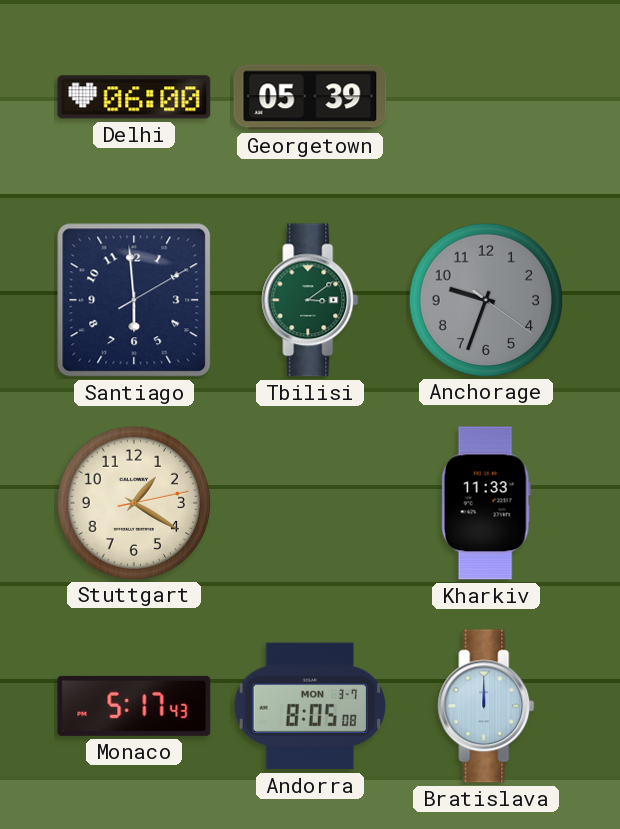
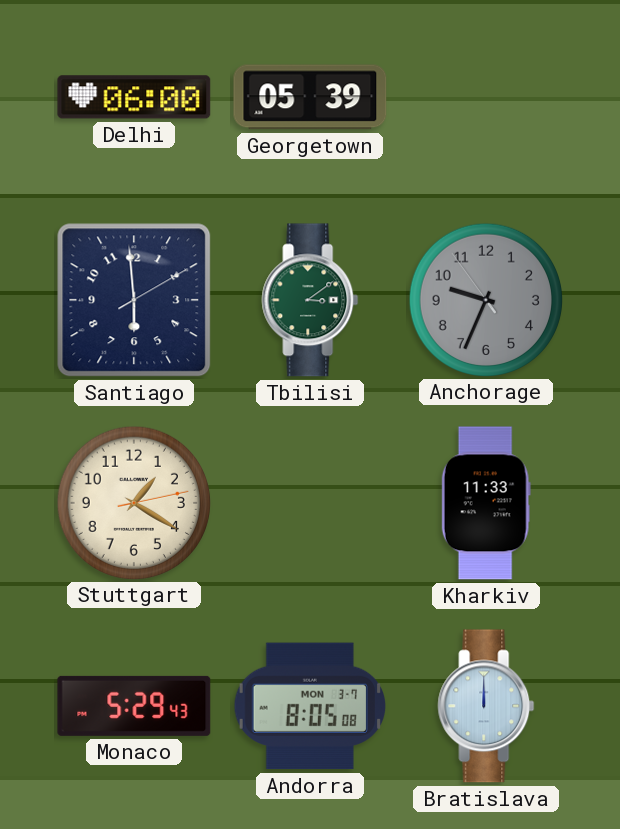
Anchorage: 9:33:21 -> 9:33:54
Monaco: 5:17 -> 5:29
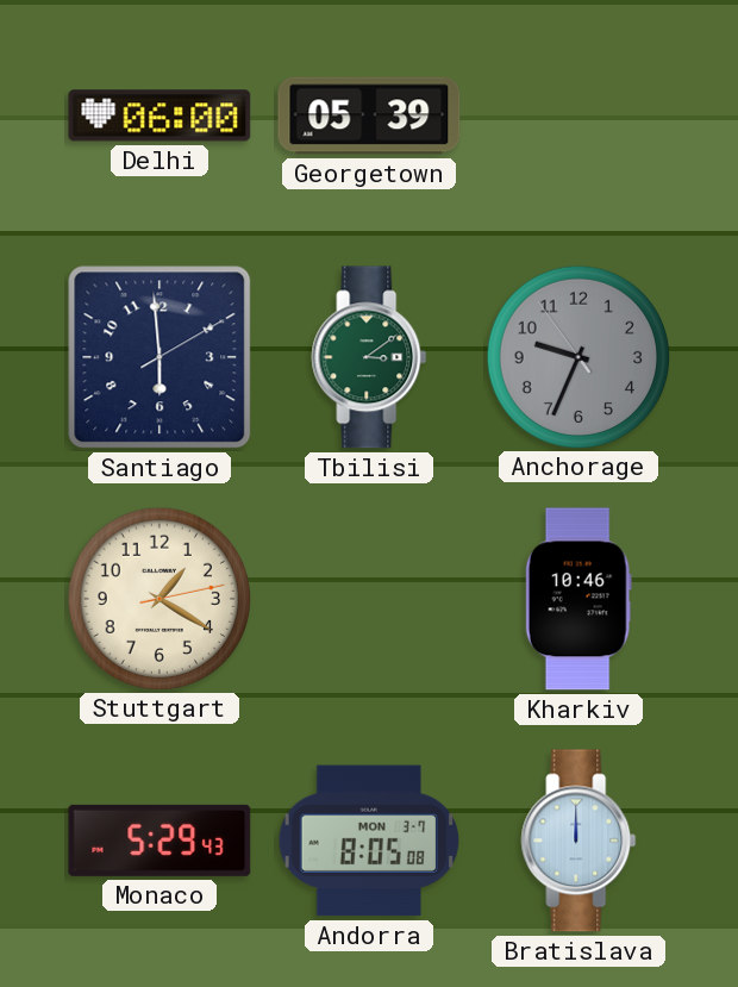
Kharkiv: 11:33 -> 10:46
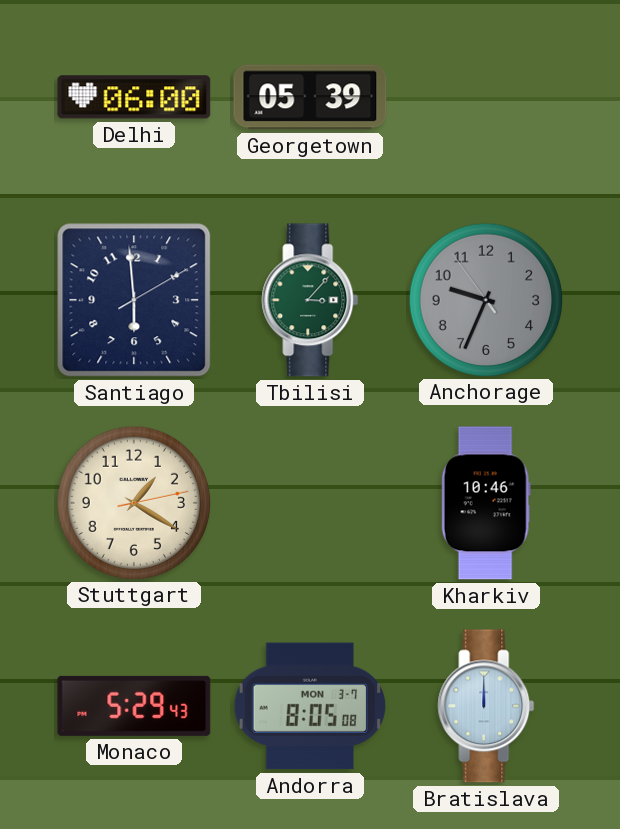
Tbilisi: 3:09 -> 3:07
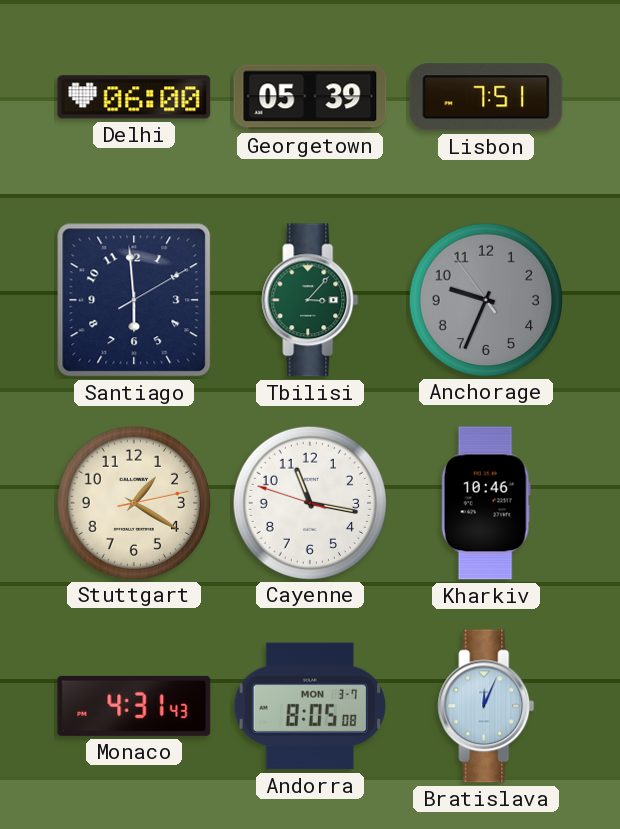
Lisbon: none -> 7:51
Cayenne: none -> 11:16
Monaco: 5:29 -> 4:31
Bratislava: 12:00 -> 12:04
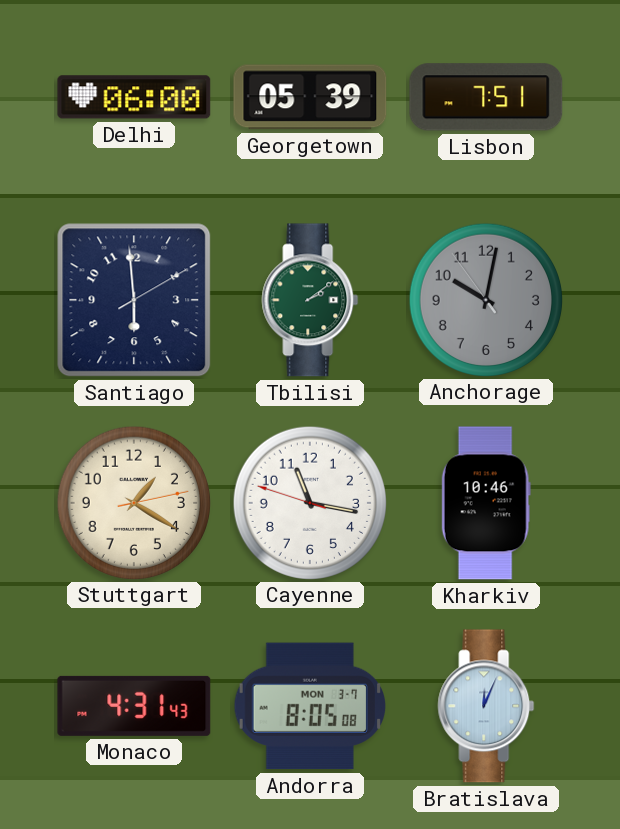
Tbilisi: 3:07 -> 2:09
Anchorage: 9:33 -> 10:01
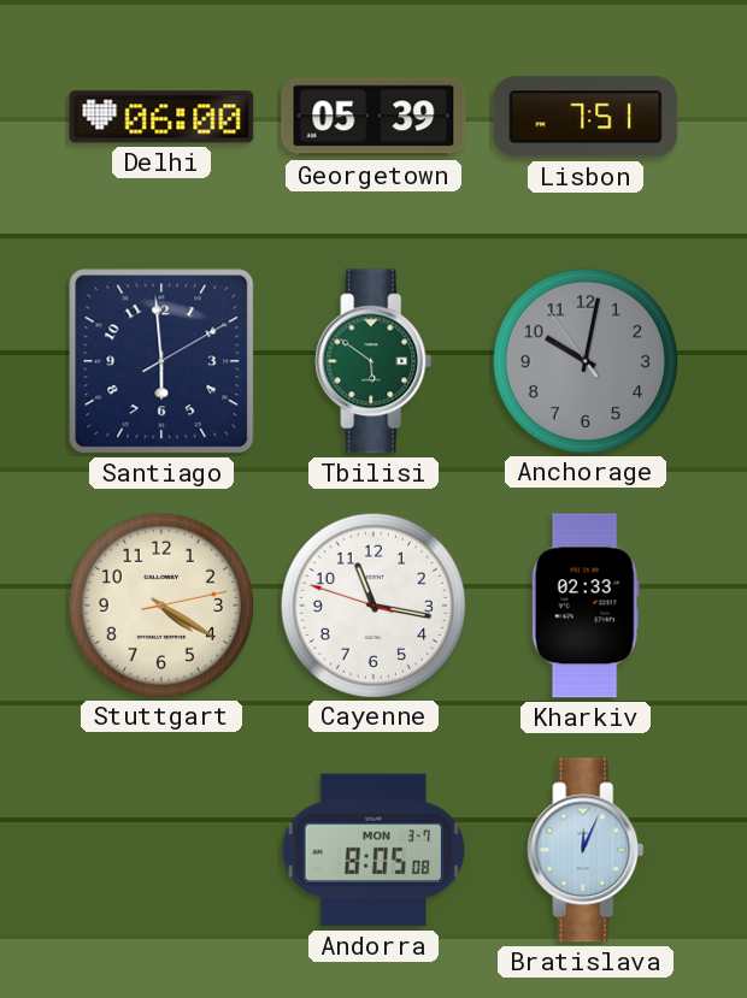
Tbilisi: 2:09 -> 5:51
Stuttgart: 1:20 -> 4:20
Kharkiv: 10:46 -> 02:33
Monaco: 4:31 -> none
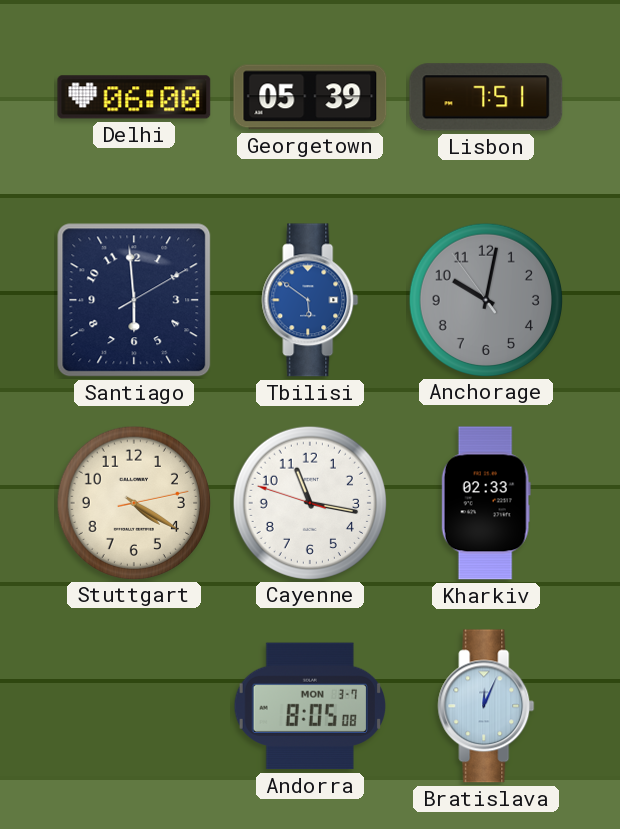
Tbilisi dial: green -> blue
